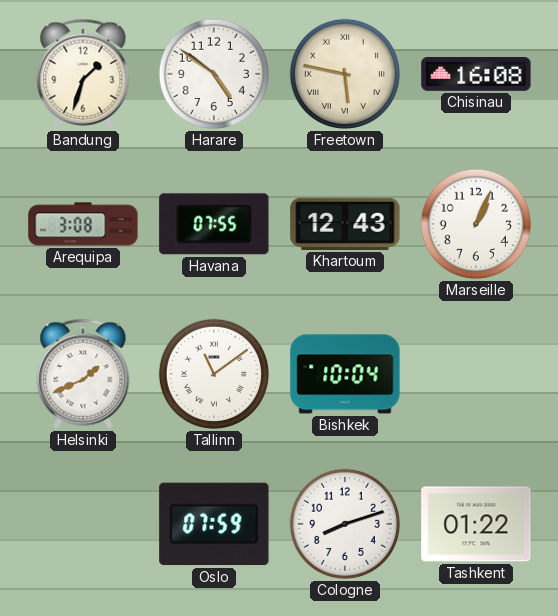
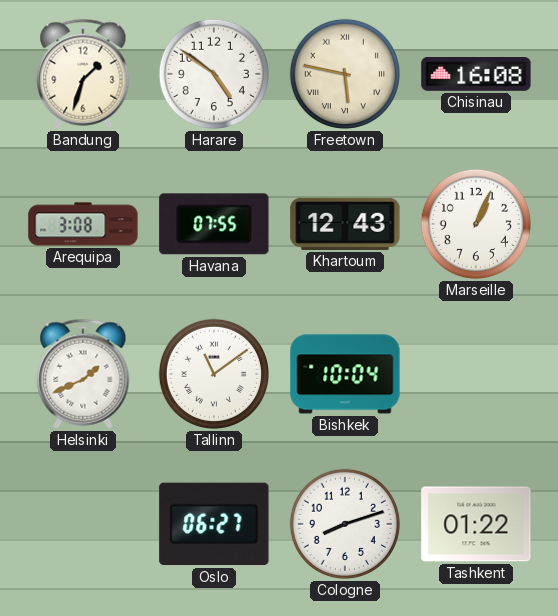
Oslo: 07:59 -> 06:27
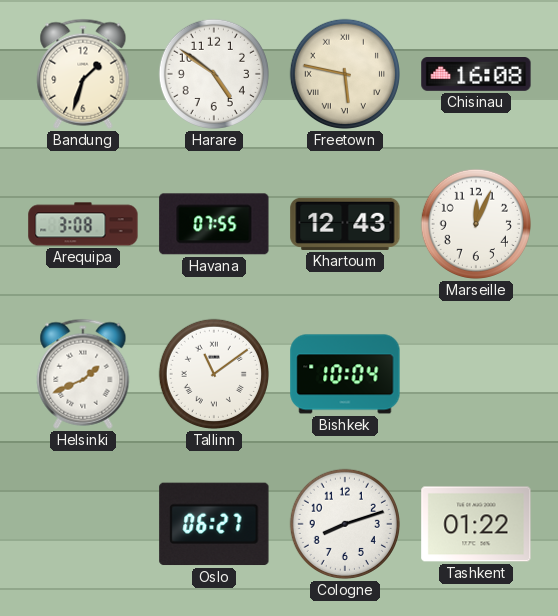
Marseille: 1:04 -> 12:04
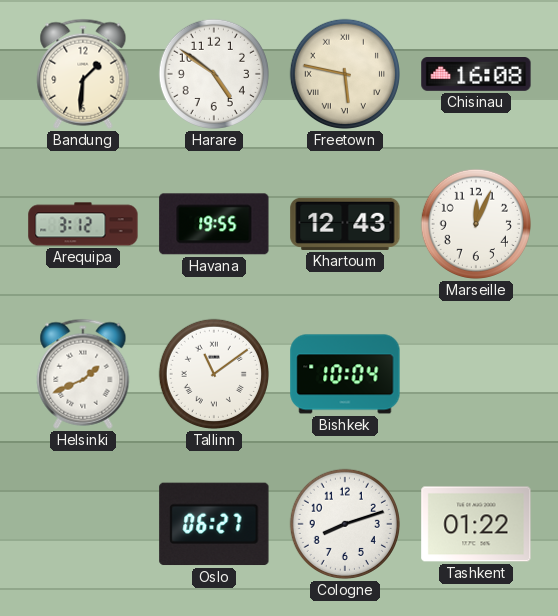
Bandung: 1:33 -> 1:31
Arequipa: 3:08 -> 3:12
Havana: 07:55 -> 19:55
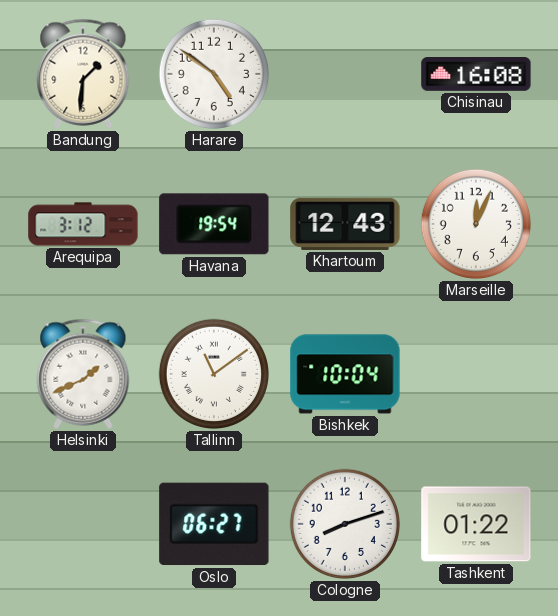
Freetown: 5:47 -> none
Havana: 19:55 -> 19:54
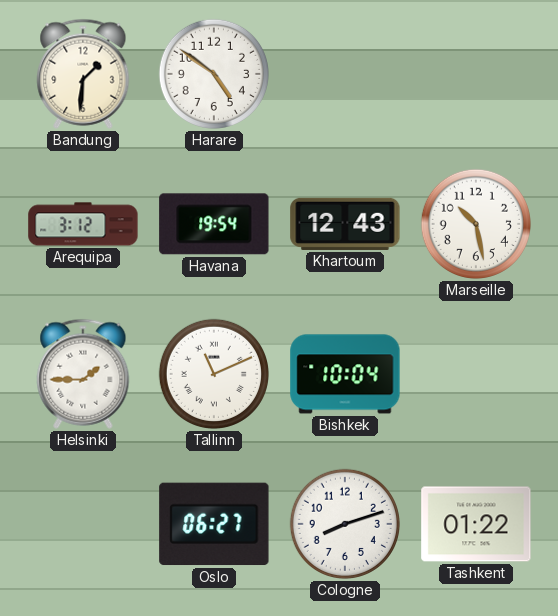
Chisinau: 16:08 -> none
Marseille: 12:04 -> 10:28
Helsinki: 1:41 -> 1:45
Tallinn: 11:09 -> 11:11
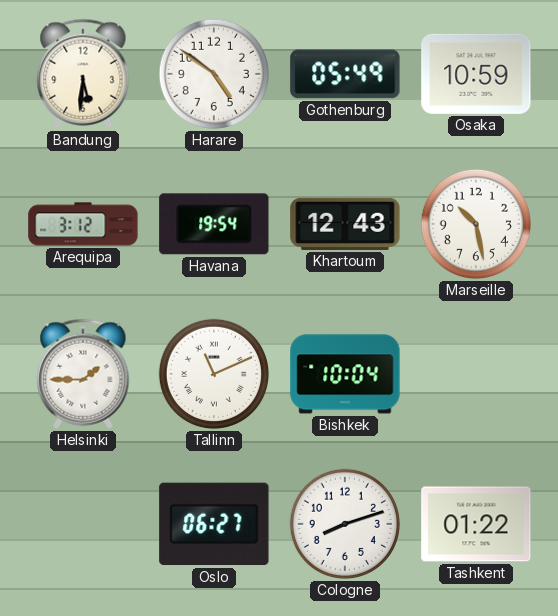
Bandung: 1:31 -> 5:31
Gothenburg: none -> 05:49
Osaka: none -> 10:59
